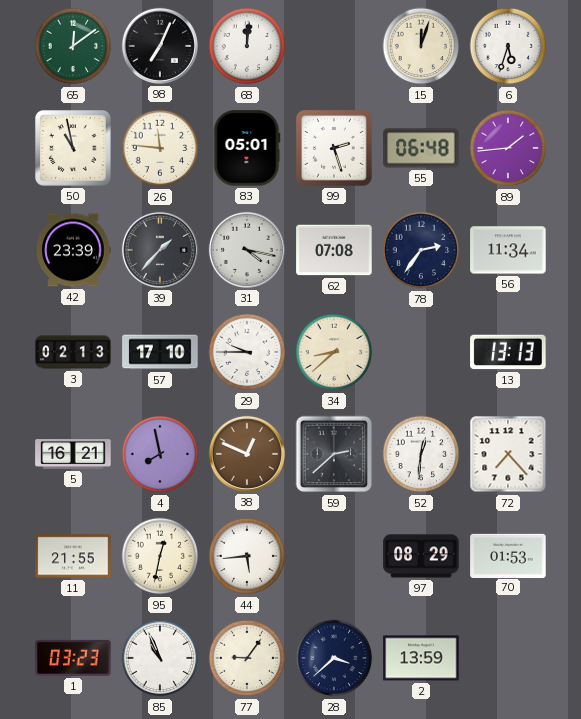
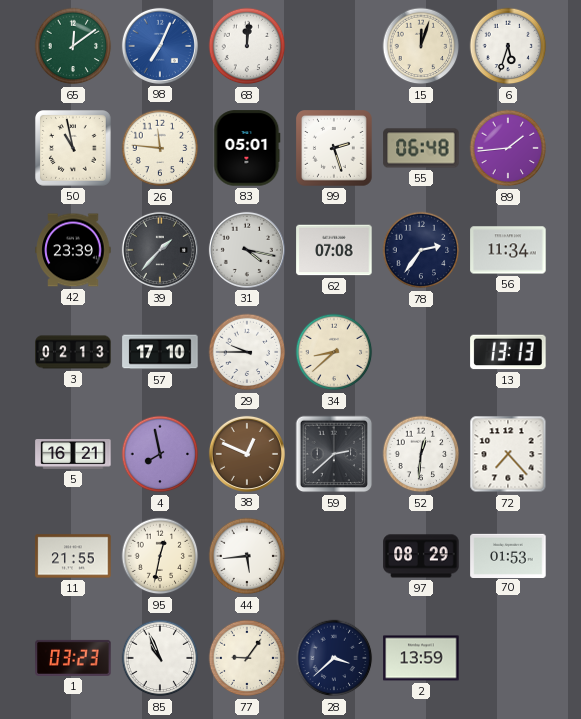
98 dial: black -> blue
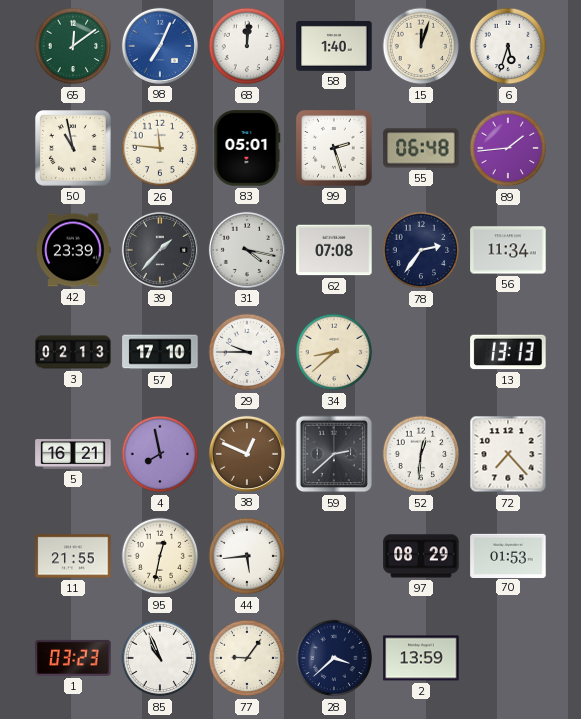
58: none -> 1:40
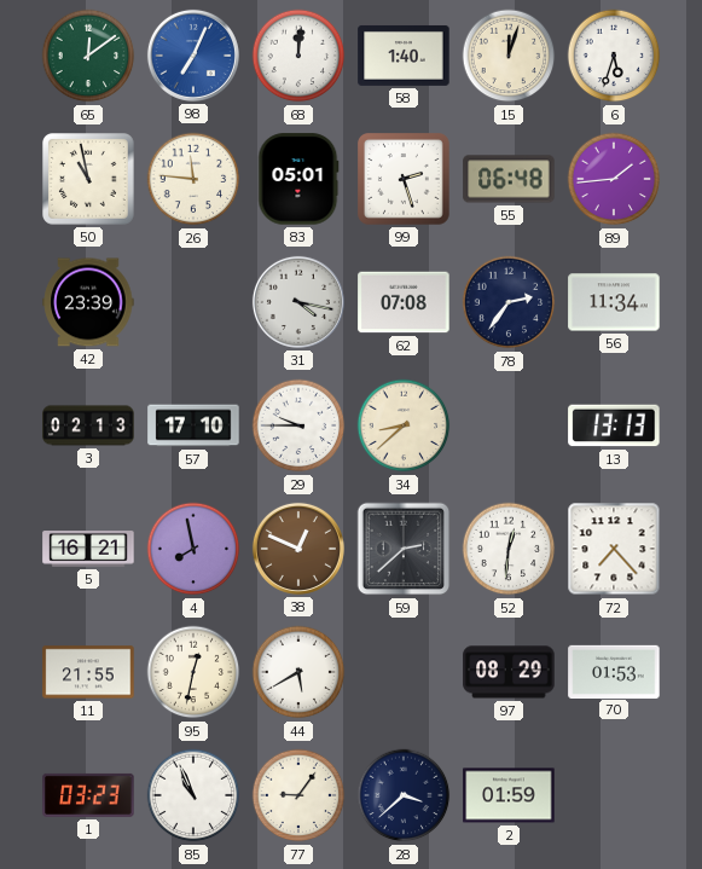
39: 1:37 -> none
44: 5:44 -> 5:40
2: 13:59 -> 01:59
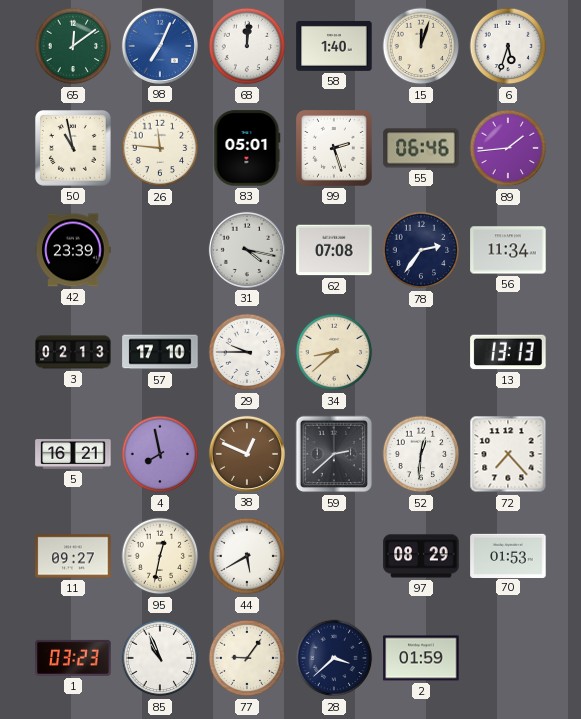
55: 06:48 -> 06:46
11: 21:55 -> 09:27
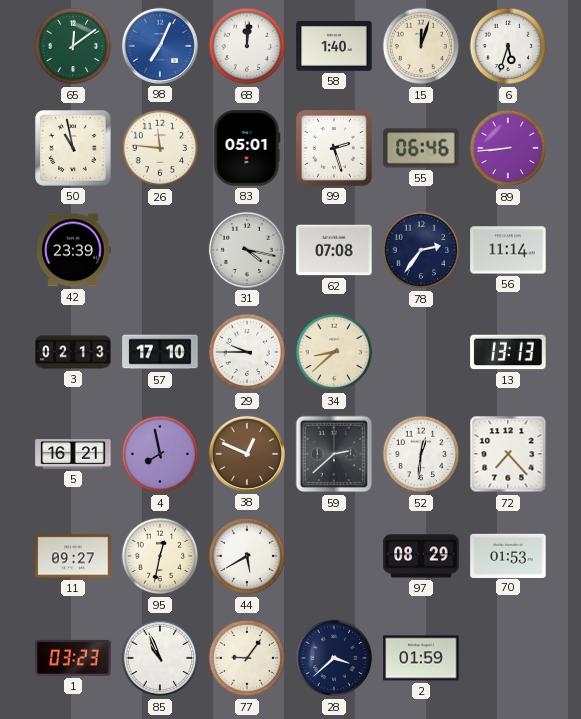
89: 1:44 -> 8:44
56: 11:34 -> 11:14
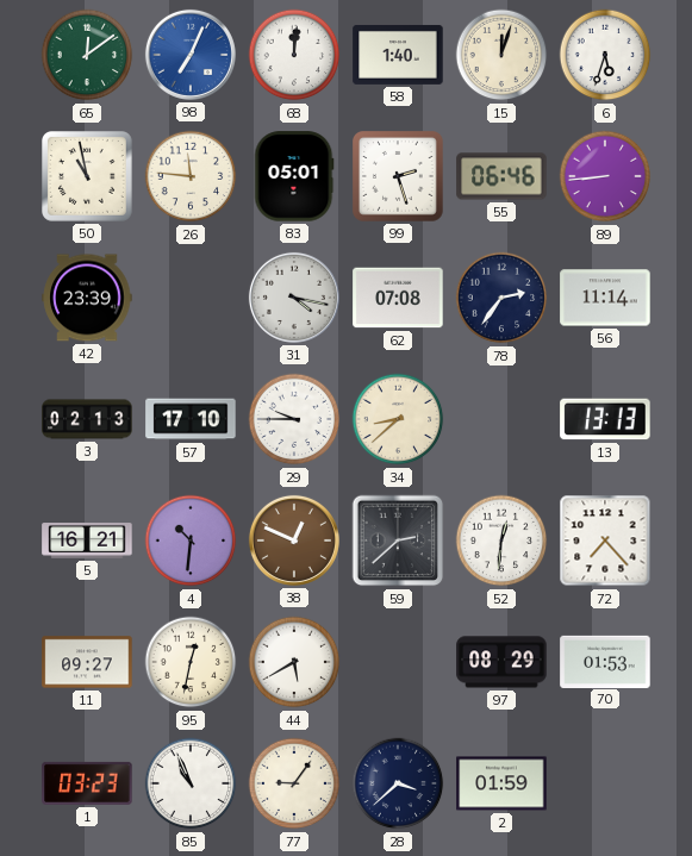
4: 7:58 -> 10:31
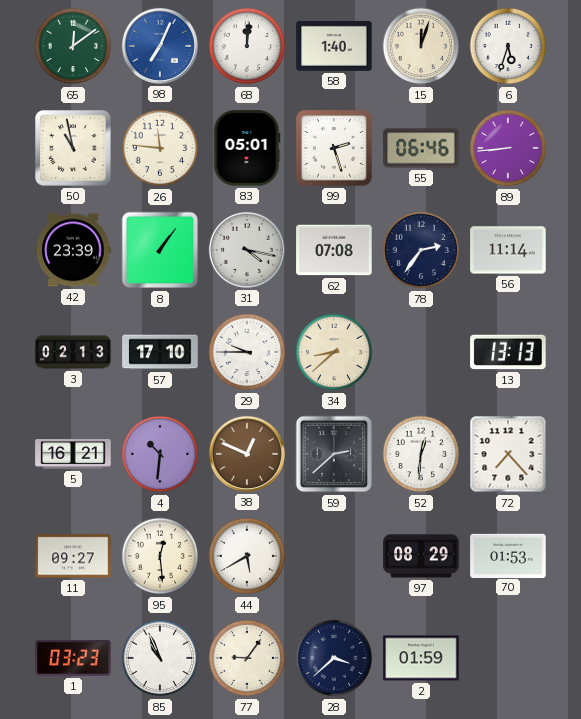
8: none -> 1:06
95: 12:32 -> 12:29
